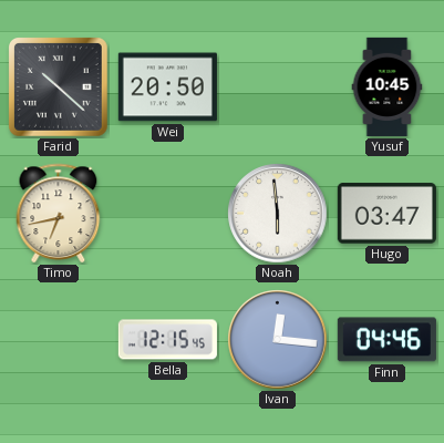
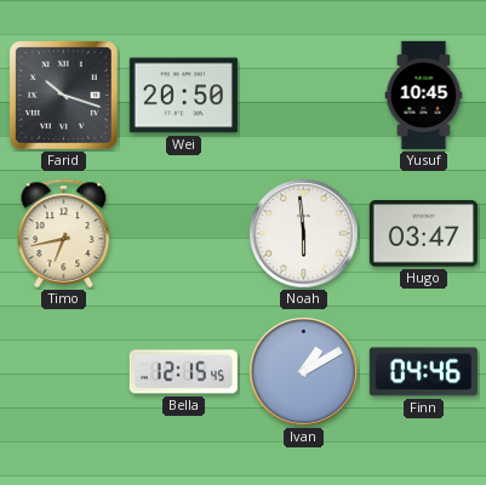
Farid: 10:22 -> 10:18
Ivan: 12:16 -> 1:10
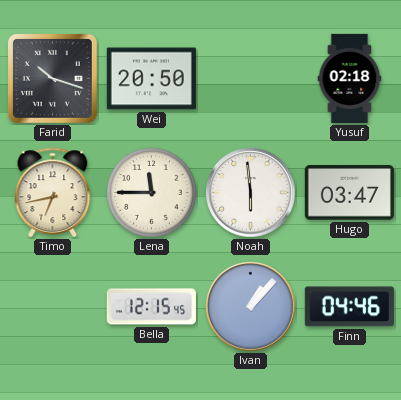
Yusuf: 10:45 -> 02:18
Lena: none -> 11:45
Ivan: 1:10 -> 1:07
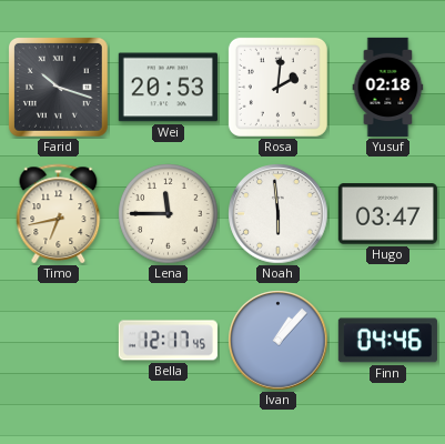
Wei: 20:50 -> 20:53
Rosa: none -> 2:01
Bella: 12:15 -> 12:17
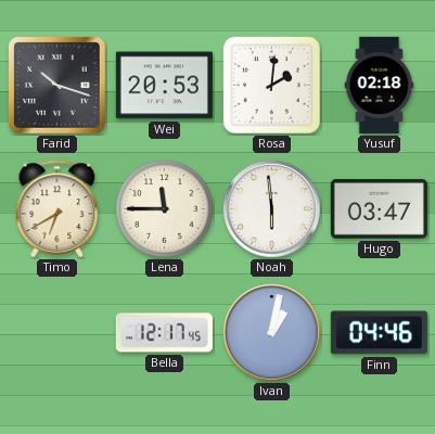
Timo: 6:43 -> 6:40
Ivan: 1:07 -> 1:02
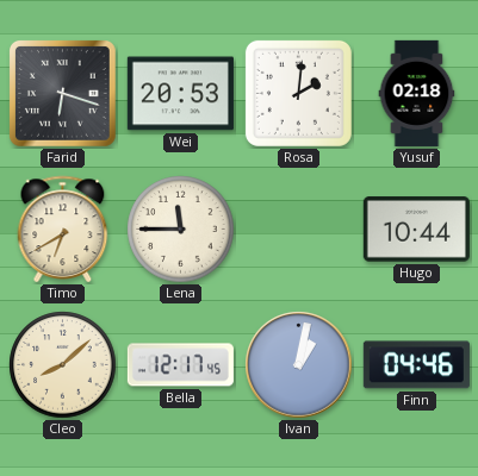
Farid: 10:18 -> 6:18
Noah: 5:59 -> none
Hugo: 03:47 -> 10:44
Cleo: none -> 8:08
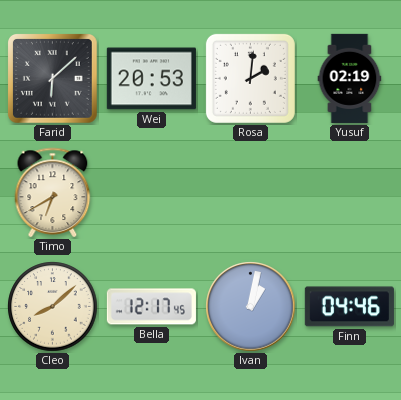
Farid: 6:18 -> 6:08
Yusuf: 02:18 -> 02:19
Lena: 11:45 -> none
Hugo: 10:44 -> none
